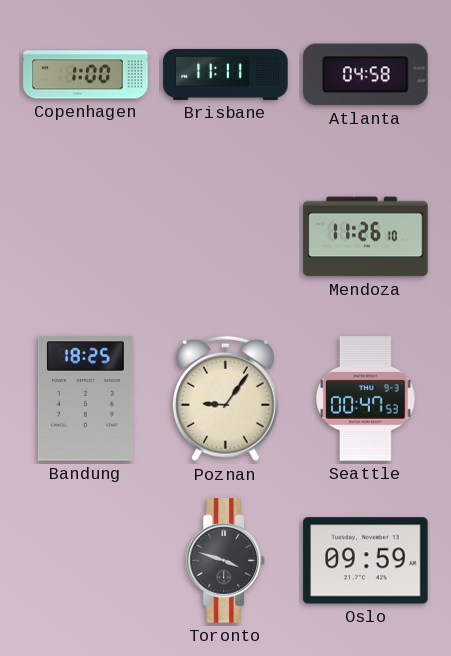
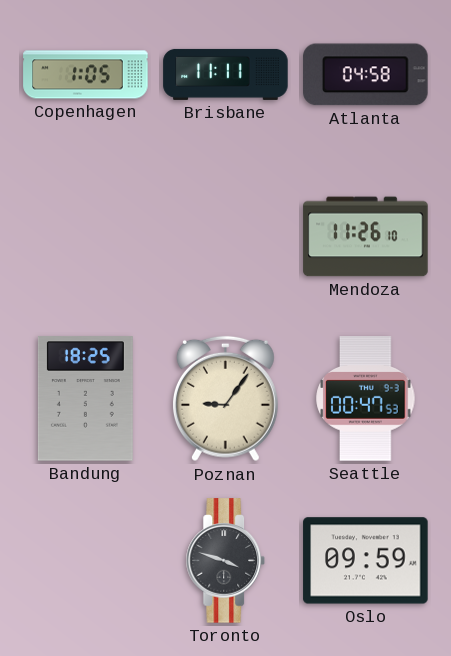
Copenhagen: 1:00 -> 1:05
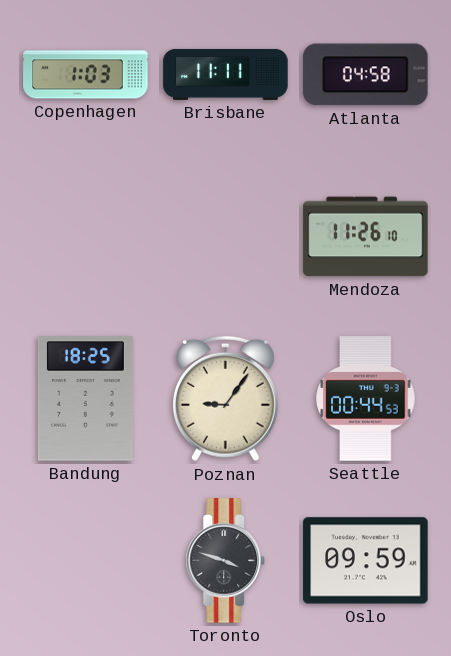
Copenhagen: 1:05 -> 1:03
Seattle: 00:47 -> 00:44
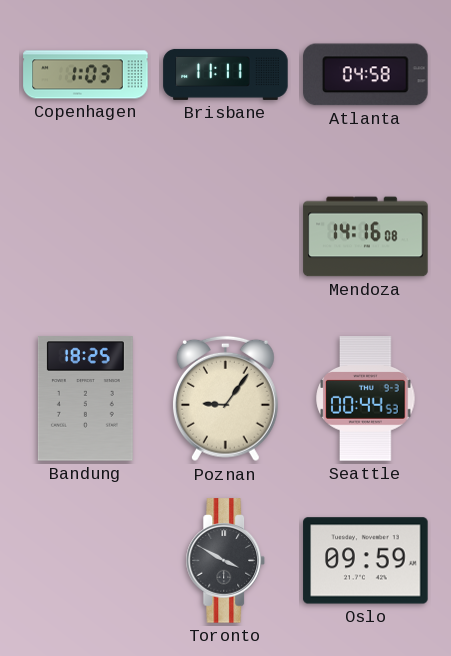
Mendoza: 11:26 -> 14:16
Toronto: 3:48 -> 3:50
